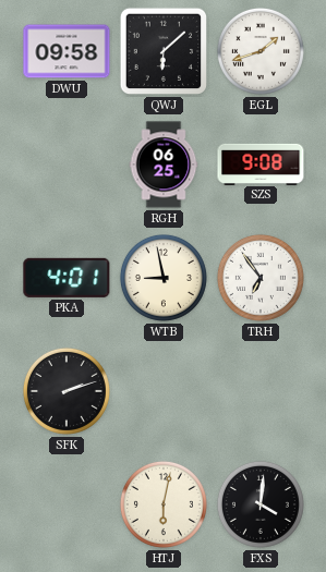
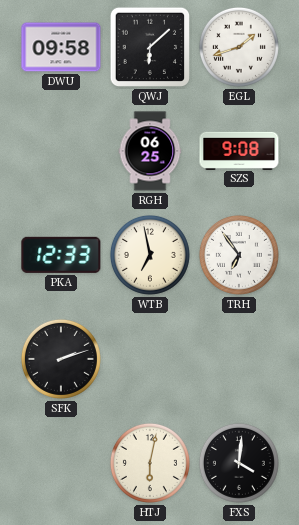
PKA: 4:01 -> 12:33
WTB: 8:58 -> 6:58
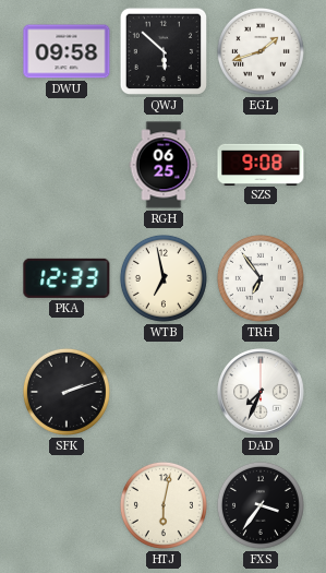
QWJ: 6:08 -> 5:52
DAD: none -> 7:34
FXS: 4:01 -> 3:36
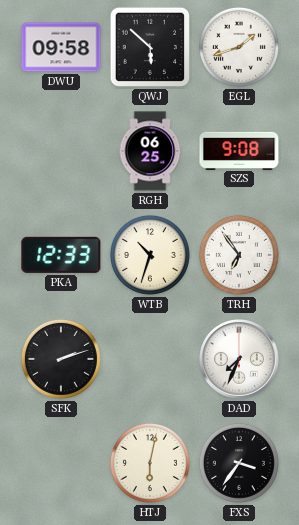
WTB: 6:58 -> 10:33
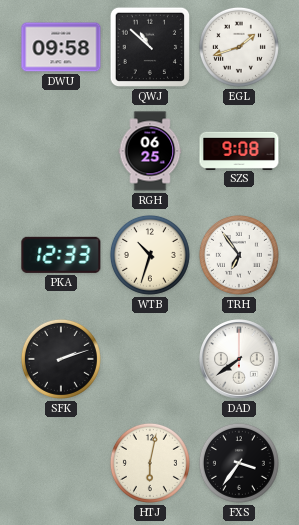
QWJ: 5:52 -> 10:52
DAD: 7:34 -> 7:39
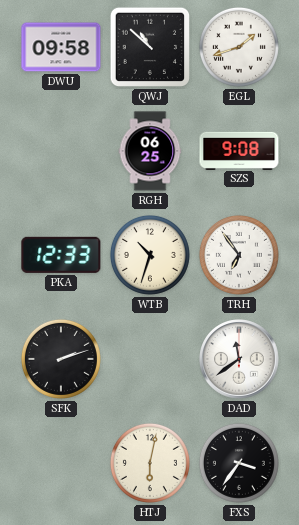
DAD: 7:39 -> 11:39
